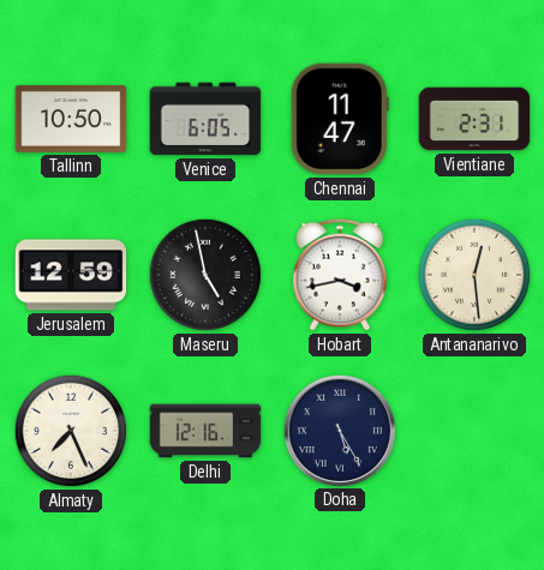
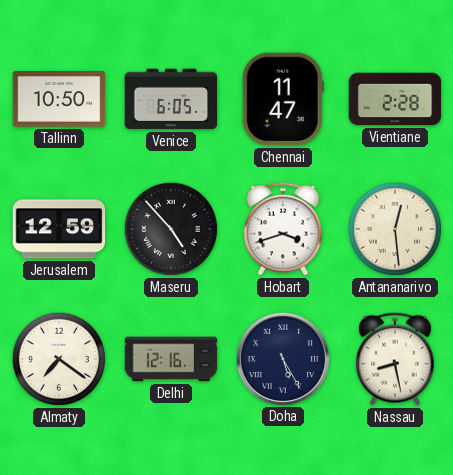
Vientiane: 2:31 -> 2:28
Maseru: 4:58 -> 4:53
Hobart: 3:43 -> 3:42
Almaty: 7:26 -> 7:21
Nassau: none -> 8:28
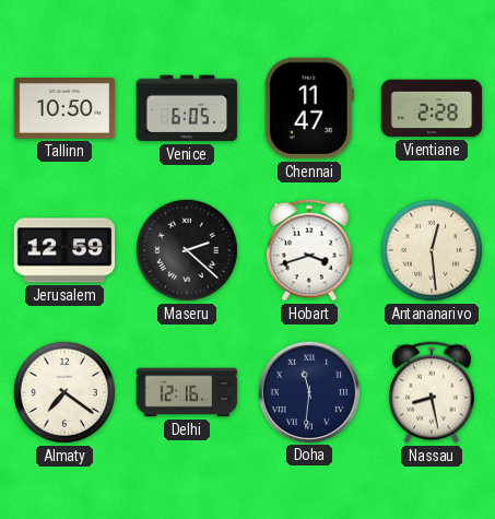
Maseru: 4:53 -> 2:22
Doha: 5:25 -> 11:31
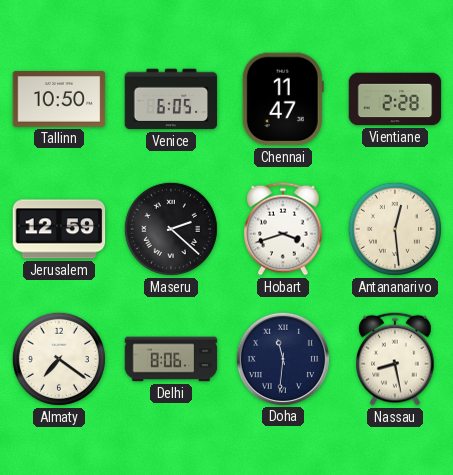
Delhi: 12:16 -> 8:06
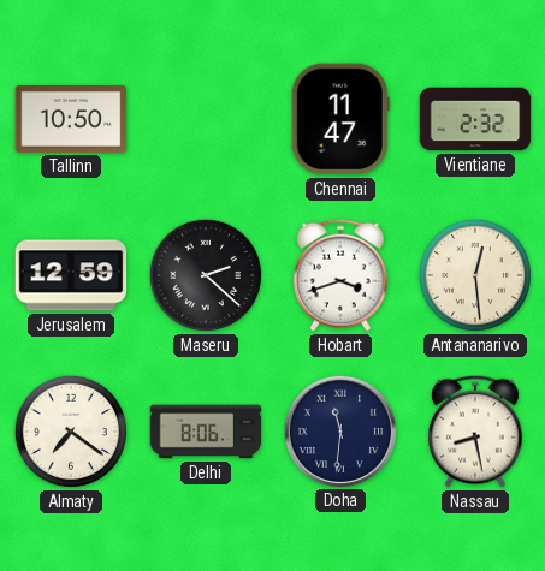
Venice: 6:05 -> none
Vientiane: 2:28 -> 2:32
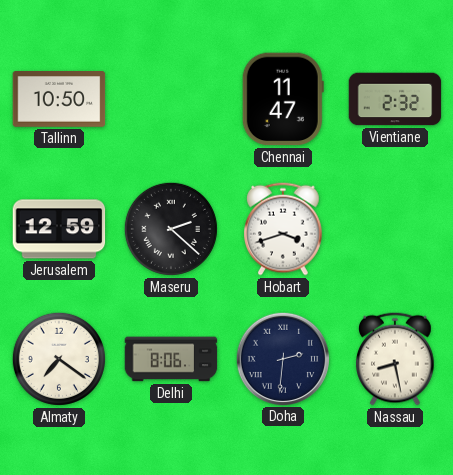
Antananarivo: 12:29 -> none
Doha: 11:31 -> 2:31
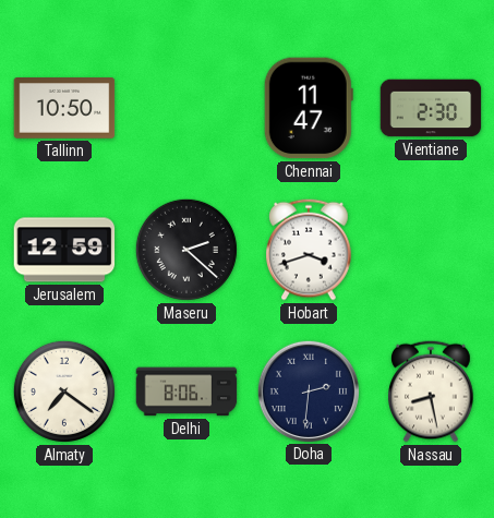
Vientiane: 2:32 -> 2:30
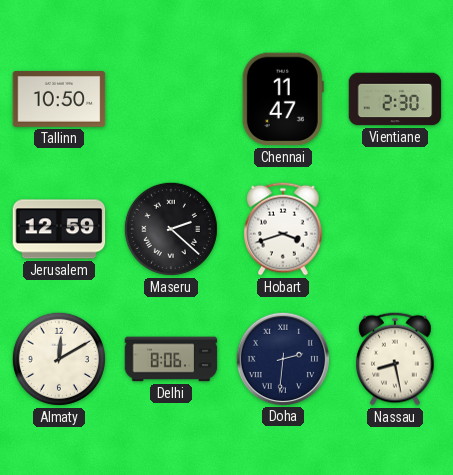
Almaty: 7:21 -> 12:10
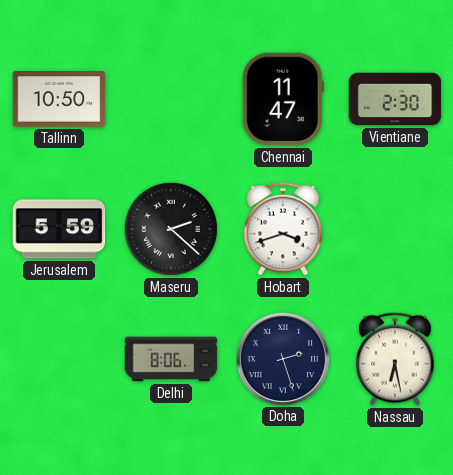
Jerusalem: 12:59 -> 5:59
Almaty: 12:10 -> none
Doha: 2:31 -> 2:27
Nassau: 8:28 -> 6:28
